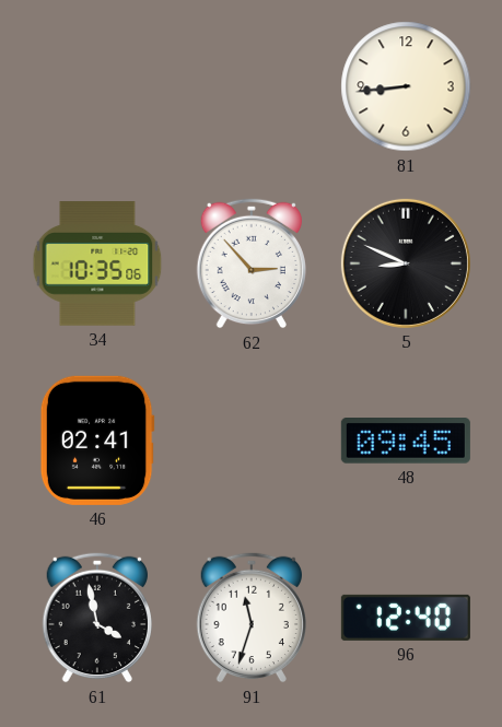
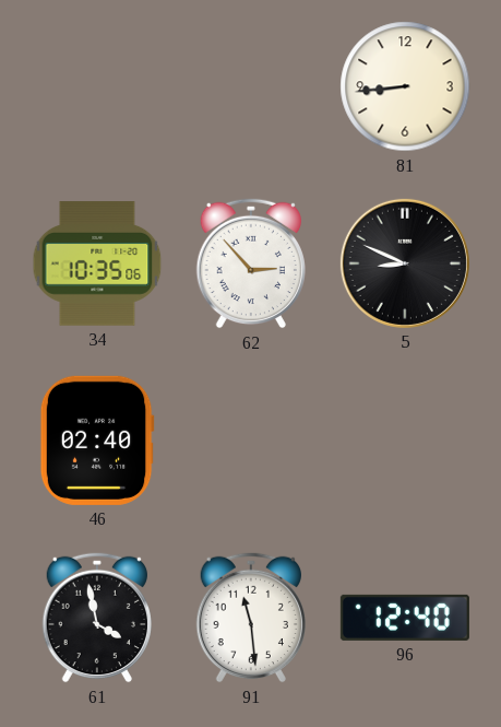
46: 02:41 -> 02:40
48: 09:45 -> none
91: 11:33 -> 11:29
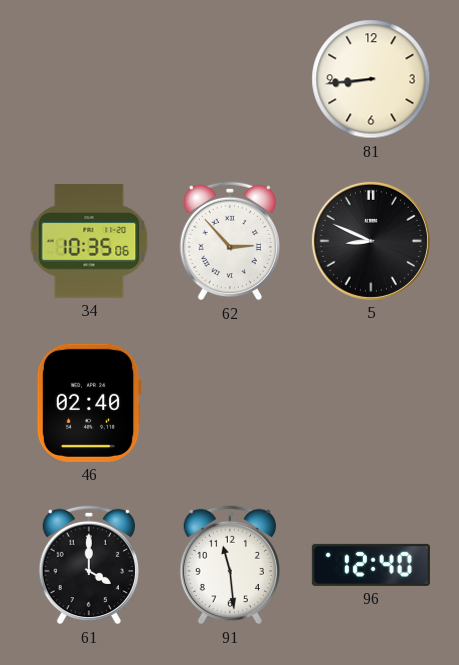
61: 3:58 -> 4:00
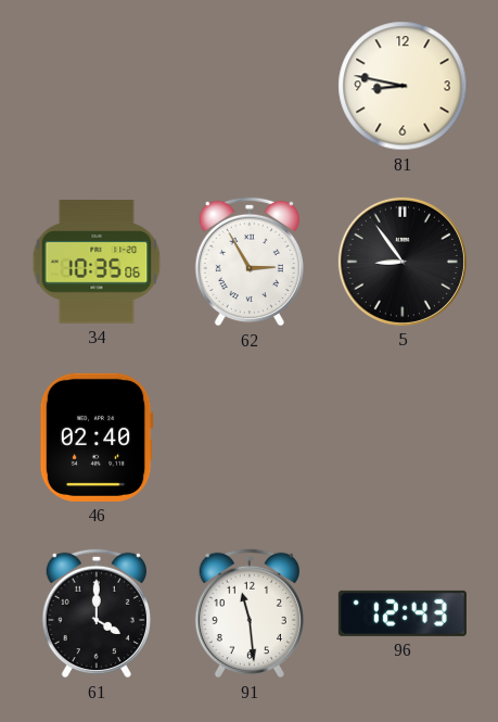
81: 8:44 -> 8:47
62: 2:53 -> 2:55
5: 8:49 -> 8:54
96: 12:40 -> 12:43
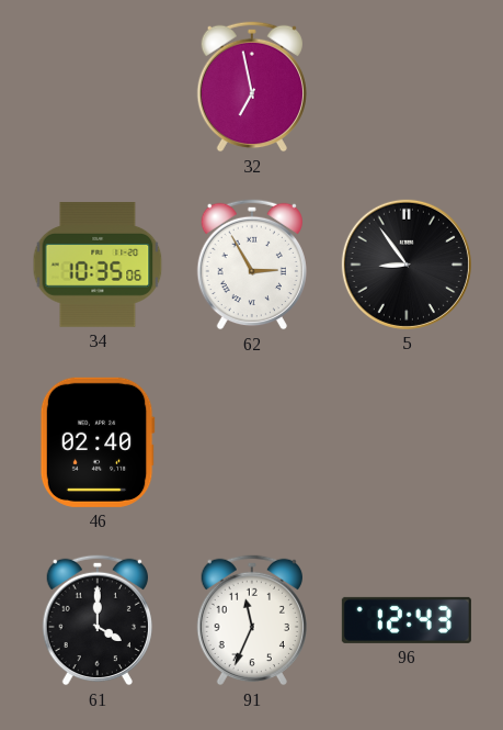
32: none -> 6:58
81: 8:47 -> none
91: 11:29 -> 11:34
